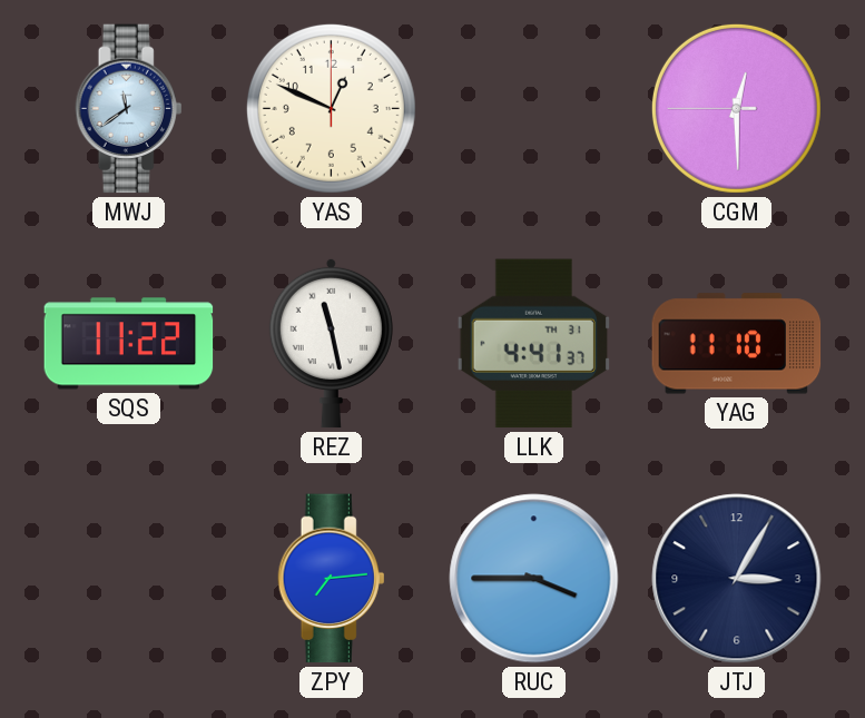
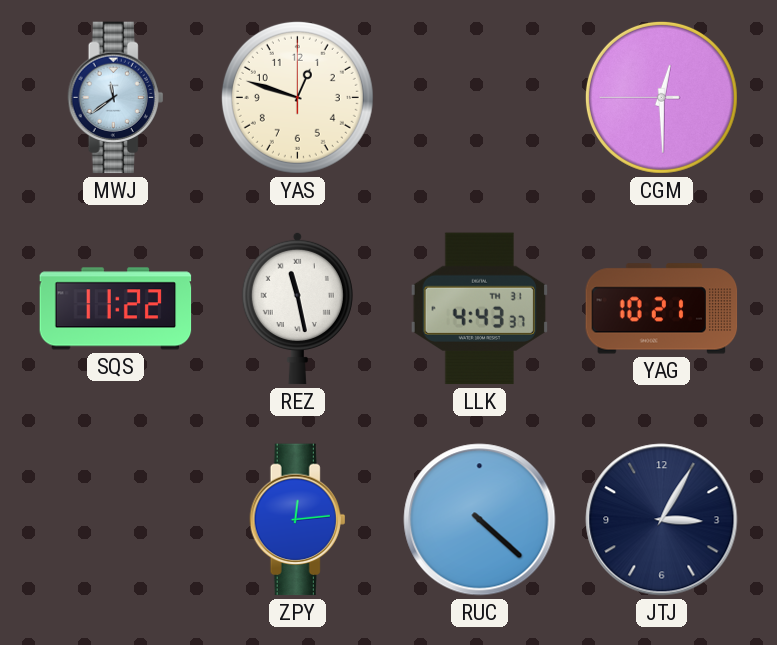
YAS: 12:49 -> 12:48
LLK: 4:41 -> 4:43
YAG: 11:10 -> 10:21
ZPY: 7:14 -> 12:14
RUC: 3:45 -> 4:22
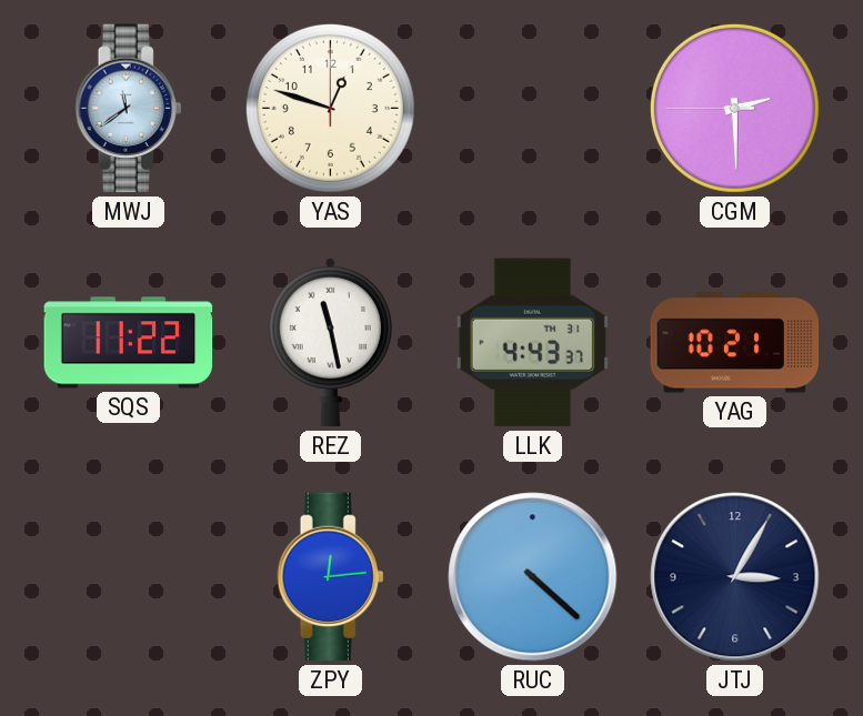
CGM: 12:29 -> 2:29
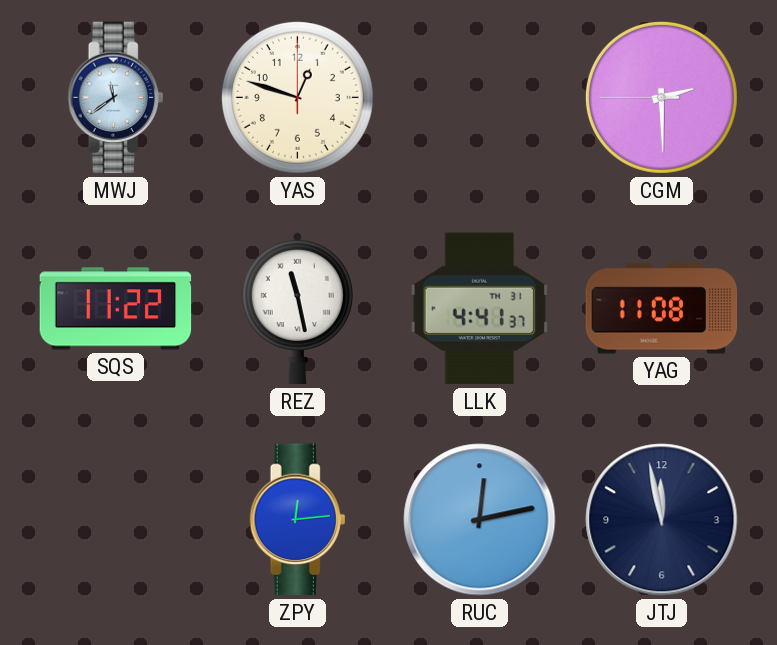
LLK: 4:43 -> 4:41
YAG: 10:21 -> 11:08
RUC: 4:22 -> 12:13
JTJ: 3:05 -> 11:58
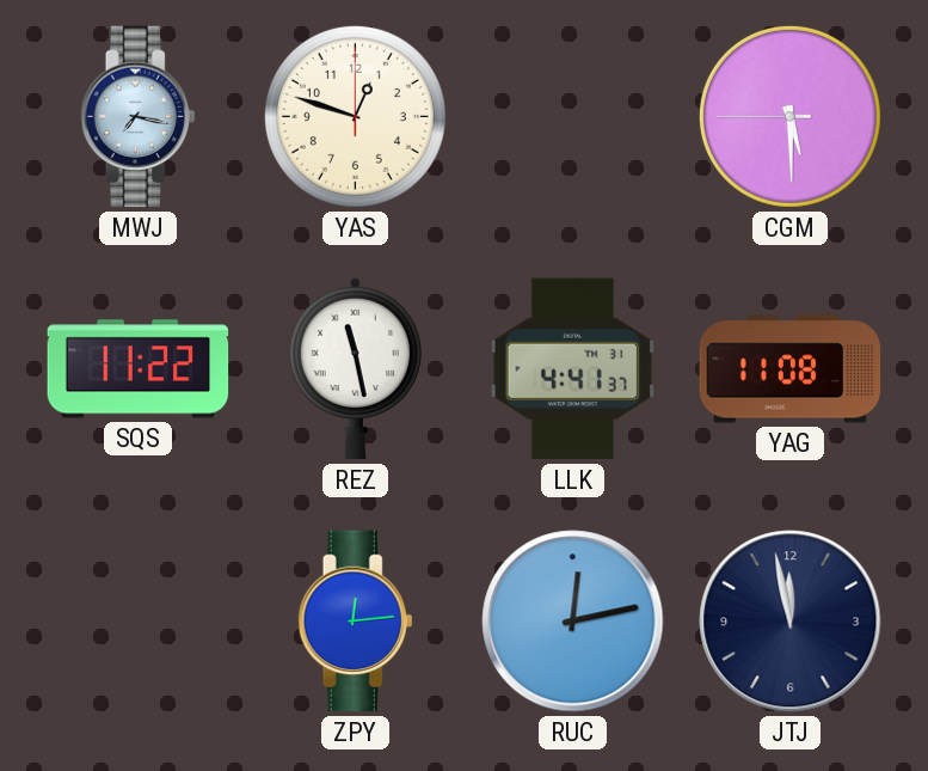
MWJ: 11:39 -> 7:17
CGM: 2:29 -> 5:29
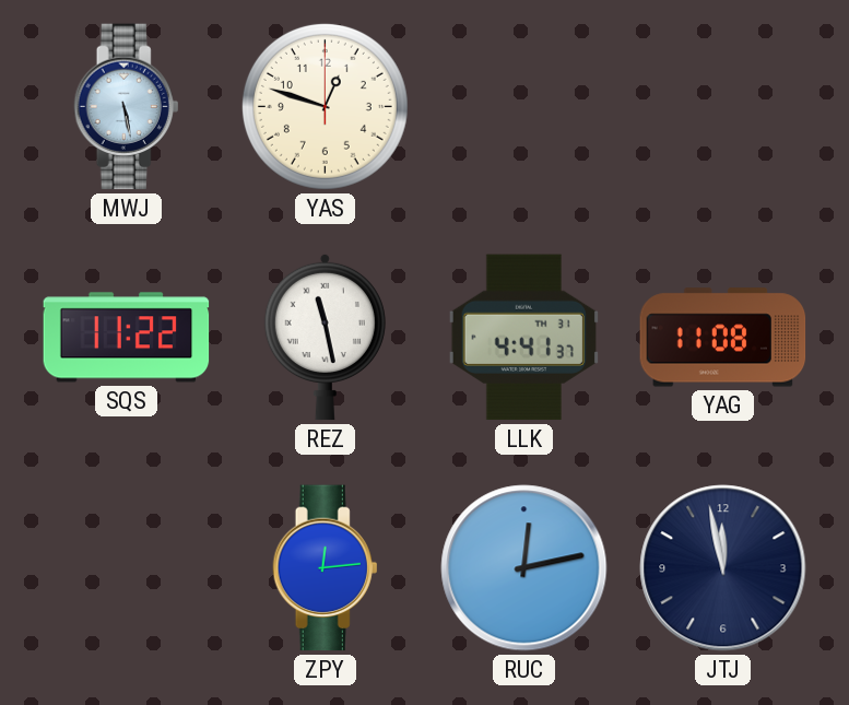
MWJ: 7:17 -> 5:28
CGM: 5:29 -> none
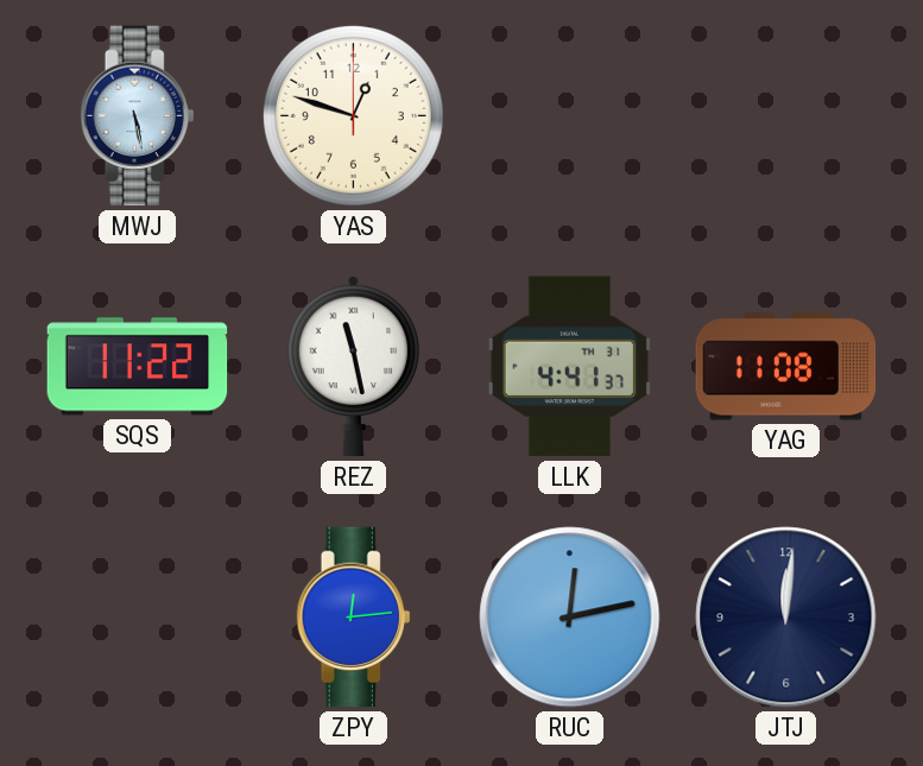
JTJ: 11:58 -> 12:01
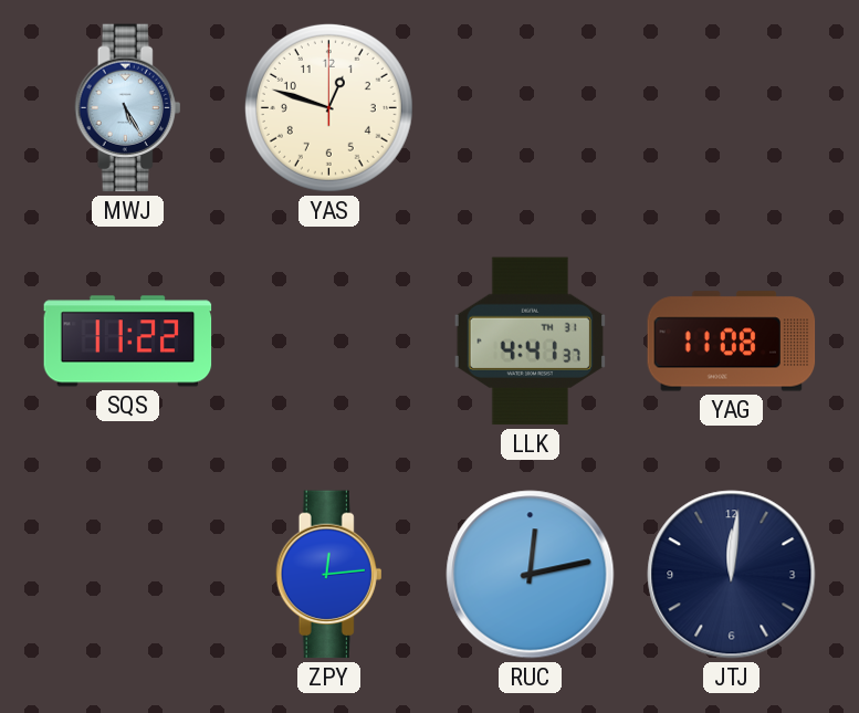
MWJ: 5:28 -> 5:25
REZ: 11:28 -> none
